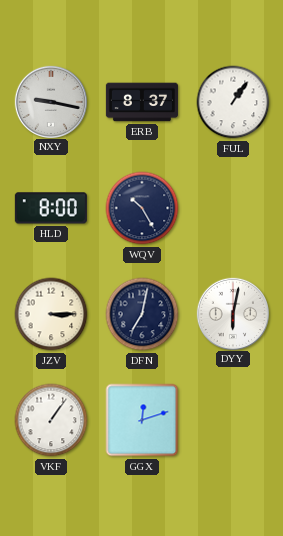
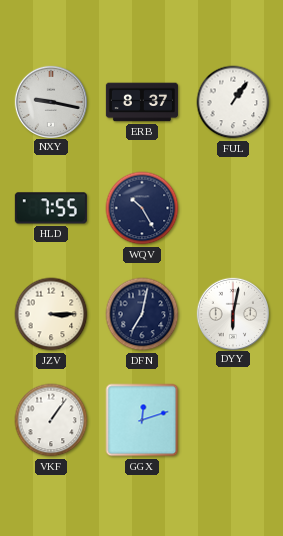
HLD: 8:00 -> 7:55
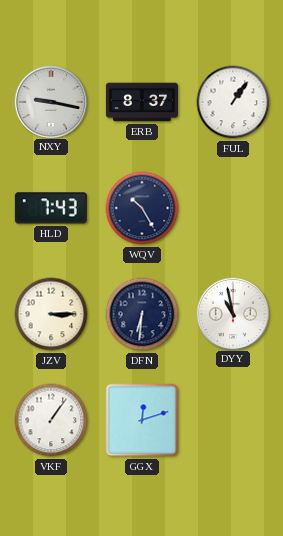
HLD: 7:55 -> 7:43
DFN: 7:02 -> 6:31
DYY: 6:02 -> 10:58
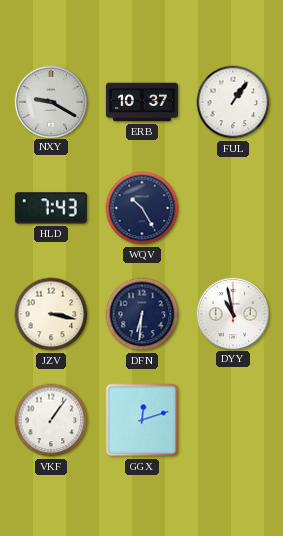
NXY: 9:17 -> 9:20
ERB: 8:37 -> 10:37
JZV: 3:15 -> 3:17
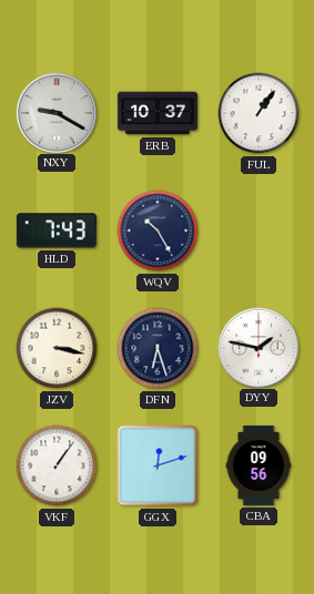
DFN: 6:31 -> 6:27
DYY: 10:58 -> 1:47
CBA: none -> 09:56
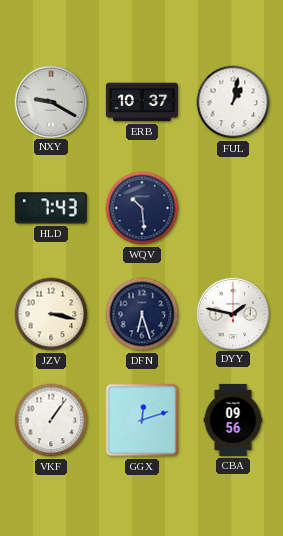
FUL: 1:06 -> 1:02
WQV: 10:25 -> 10:29
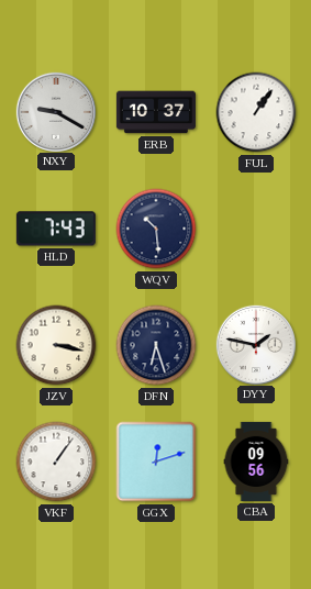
FUL: 1:02 -> 1:06
